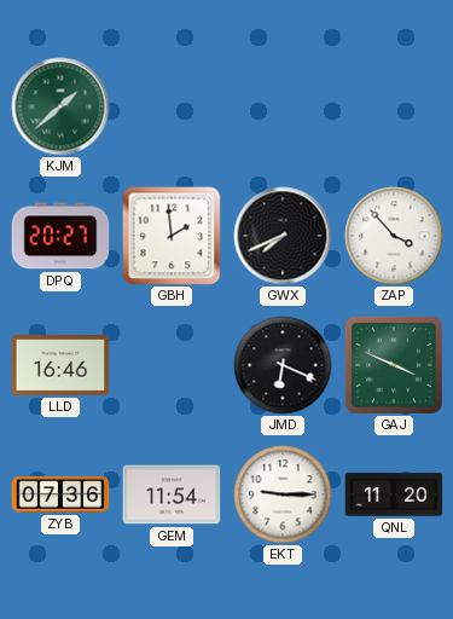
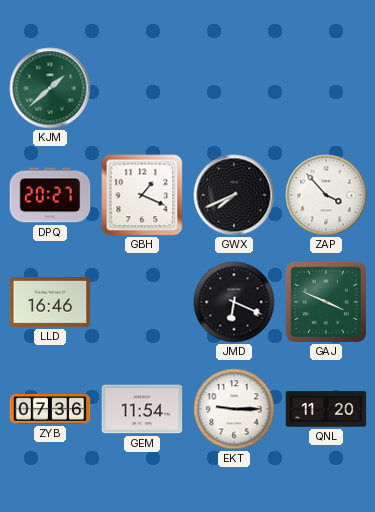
GBH: 1:59 -> 1:19
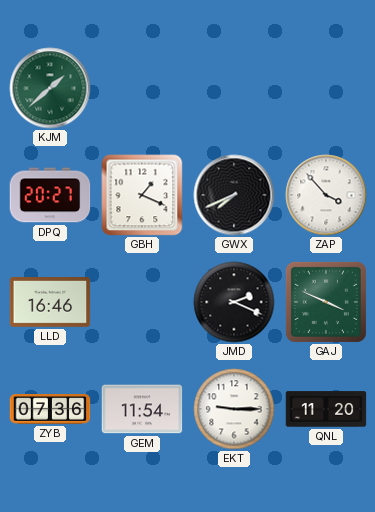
JMD: 6:19 -> 2:19
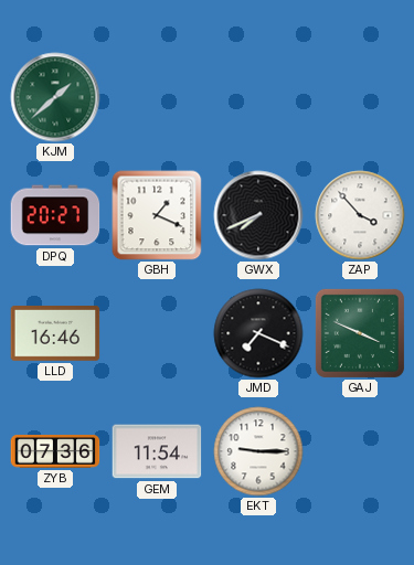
JMD: 2:19 -> 7:19
QNL: 11:20 -> none
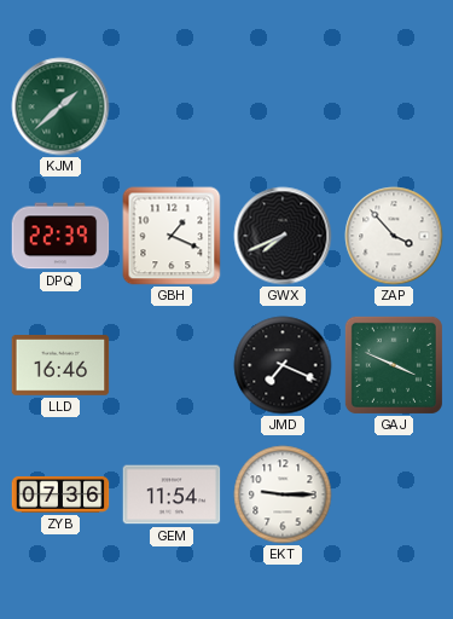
DPQ: 20:27 -> 22:39
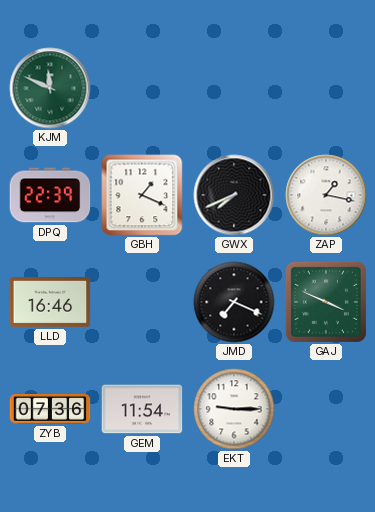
KJM: 1:38 -> 11:49
ZAP: 3:53 -> 1:17
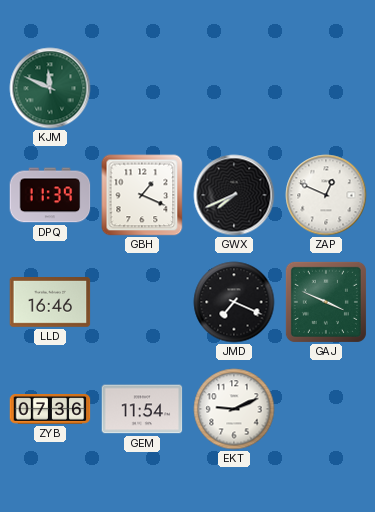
DPQ: 22:39 -> 11:39
ZAP: 1:17 -> 12:49
EKT: 9:15 -> 9:11
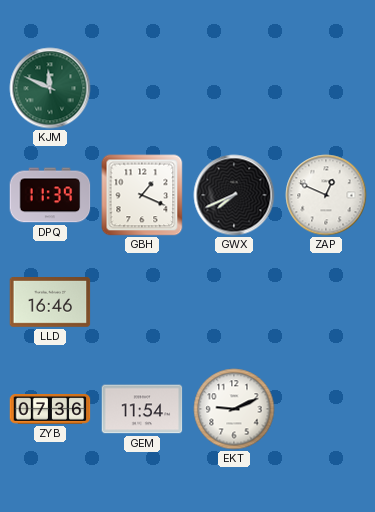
JMD: 7:19 -> none
GAJ: 3:49 -> none
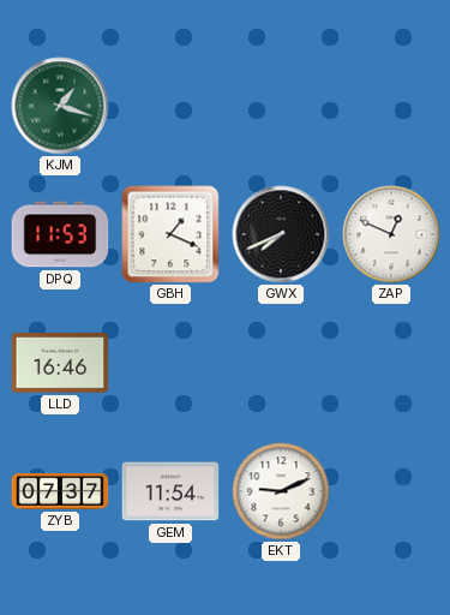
KJM: 11:49 -> 1:18
DPQ: 11:39 -> 11:53
ZYB: 07:36 -> 07:37
